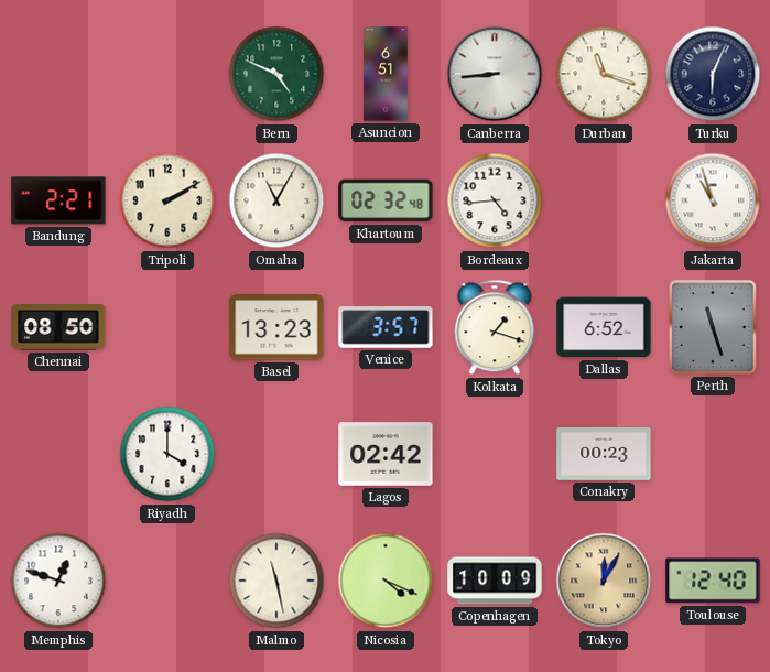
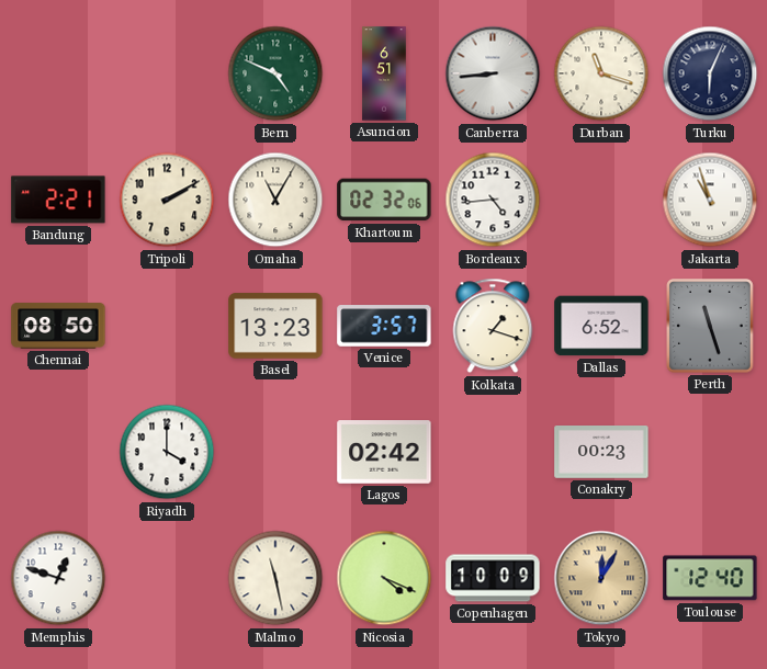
Khartoum: 02:32:48 -> 02:32:06
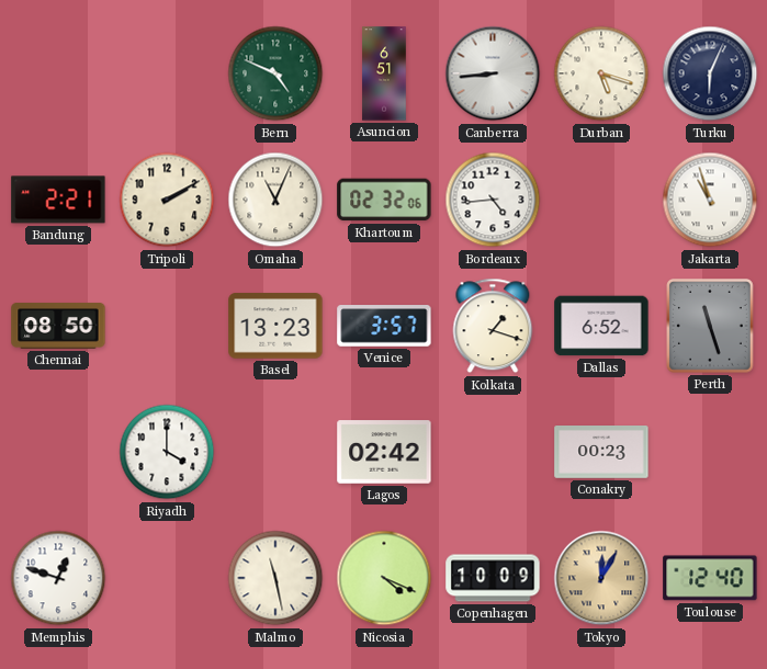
Durban: 11:18 -> 5:18
Omaha: 11:05 -> 11:04
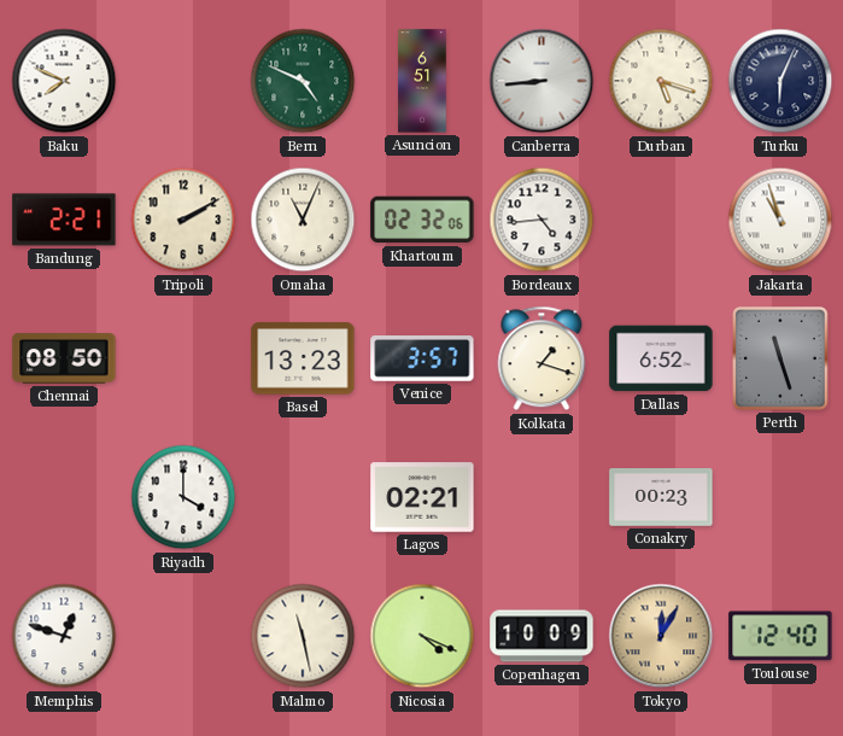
Baku: none -> 7:49
Lagos: 02:42 -> 02:21
